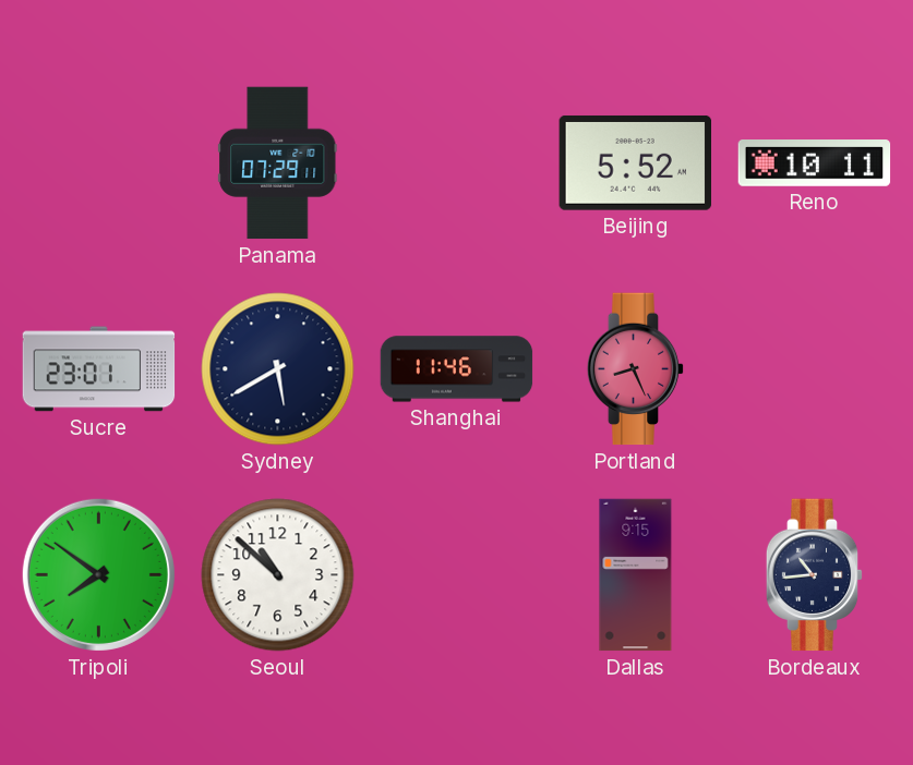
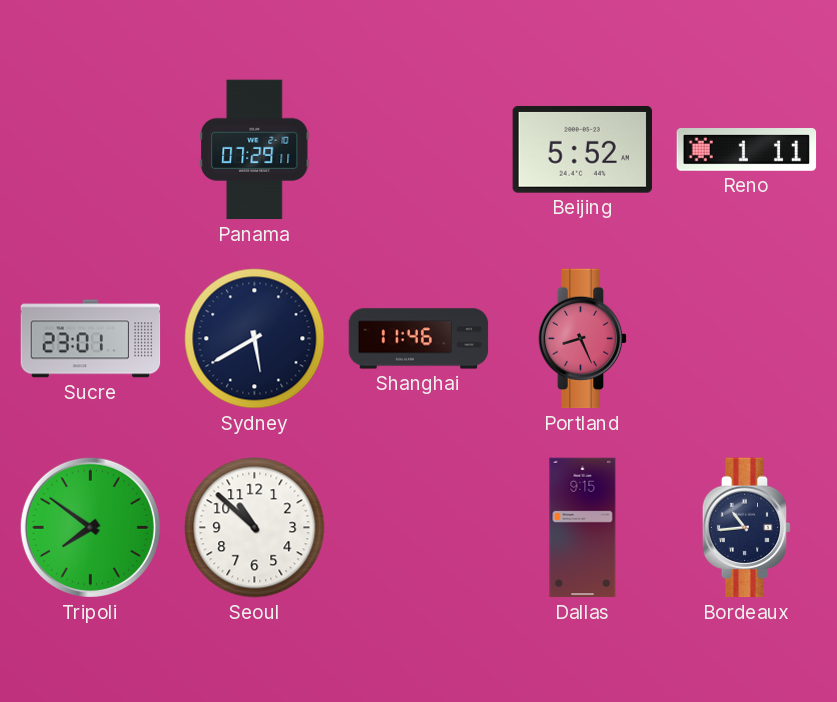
Reno: 10:11 -> 1:11
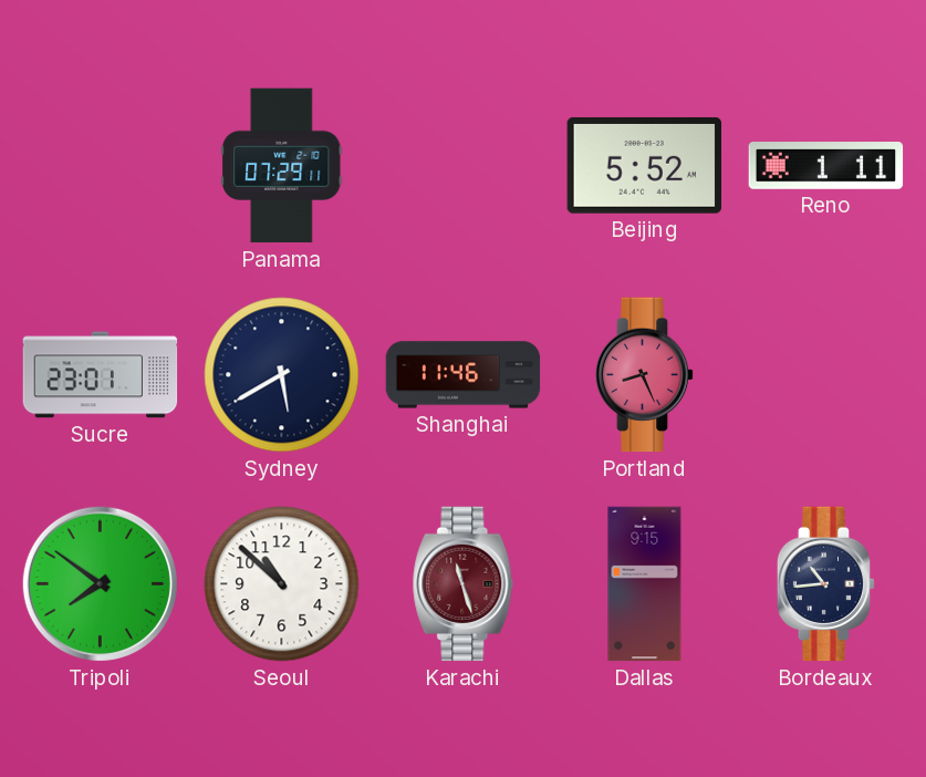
Karachi: none -> 11:27
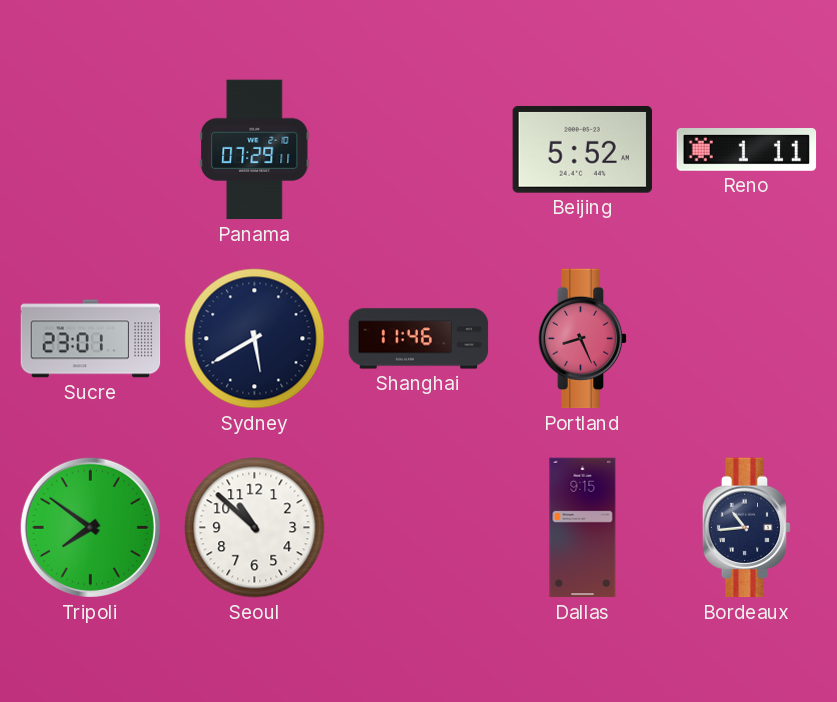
Karachi: 11:27 -> none
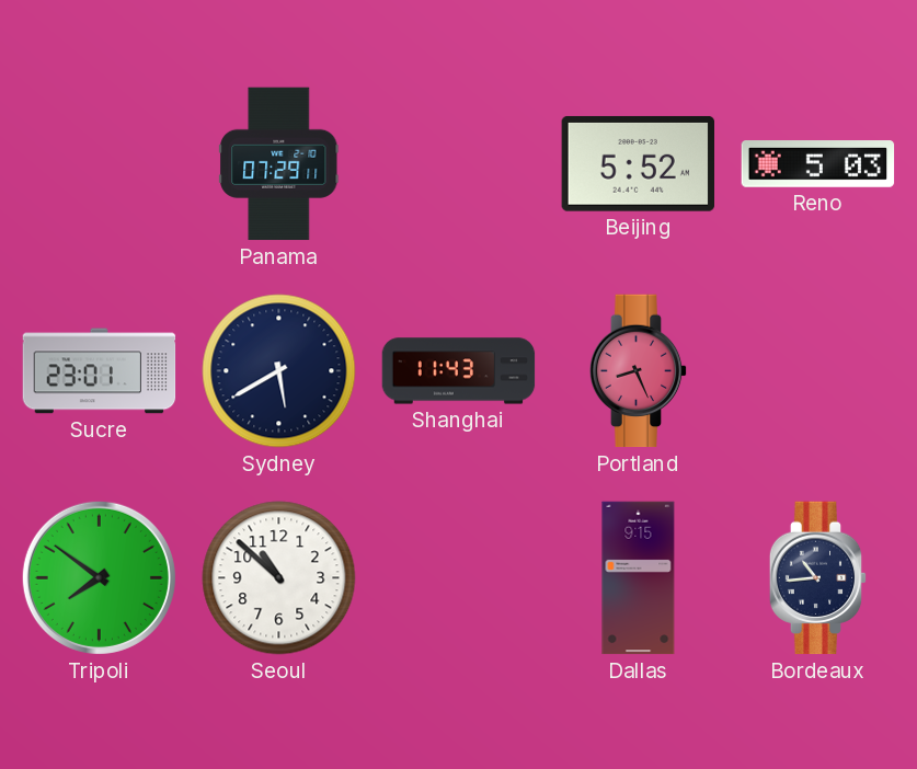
Reno: 1:11 -> 5:03
Shanghai: 11:46 -> 11:43
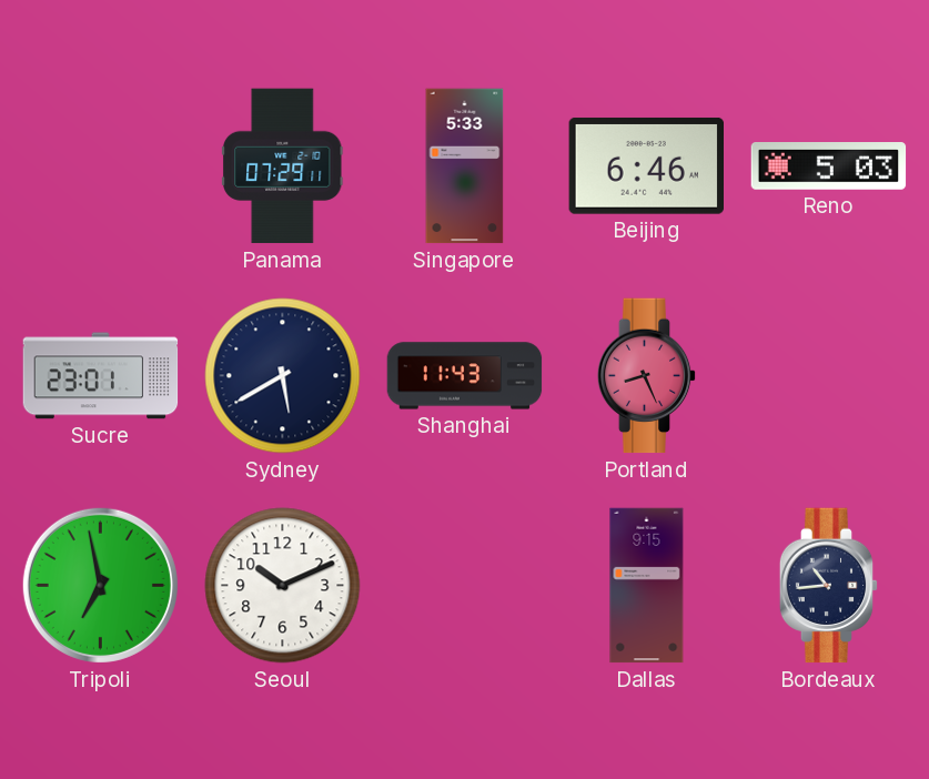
Singapore: none -> 5:33
Beijing: 5:52 -> 6:46
Tripoli: 7:51 -> 6:58
Seoul: 10:52 -> 10:11
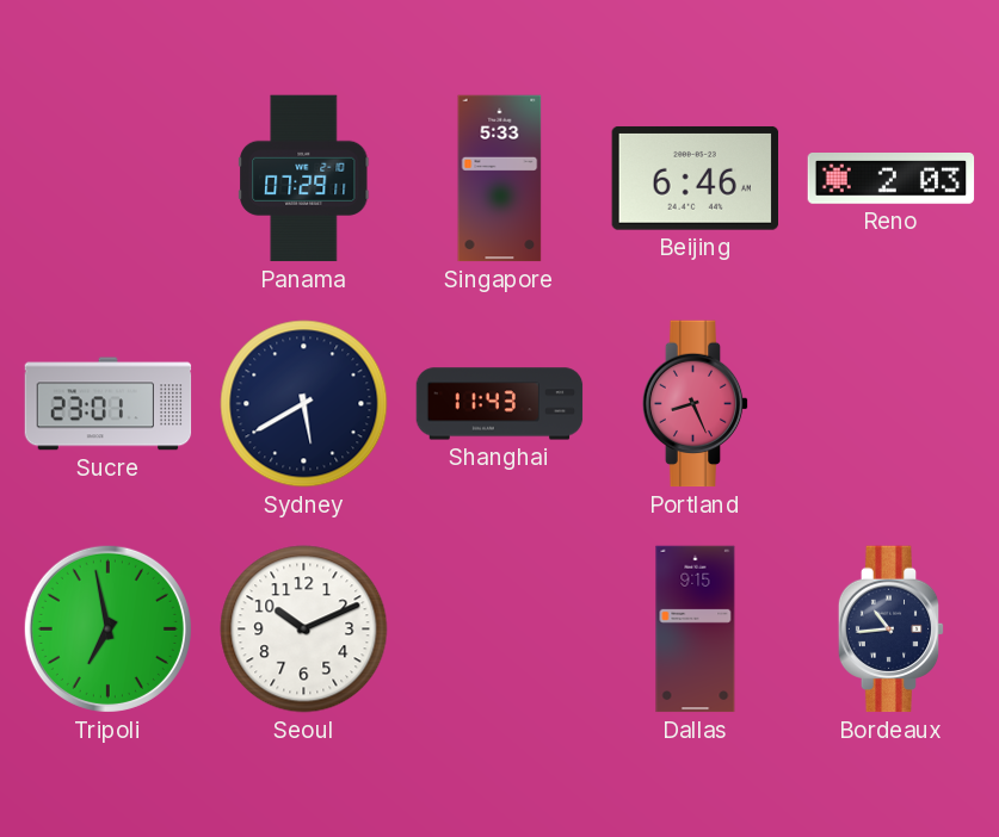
Reno: 5:03 -> 2:03
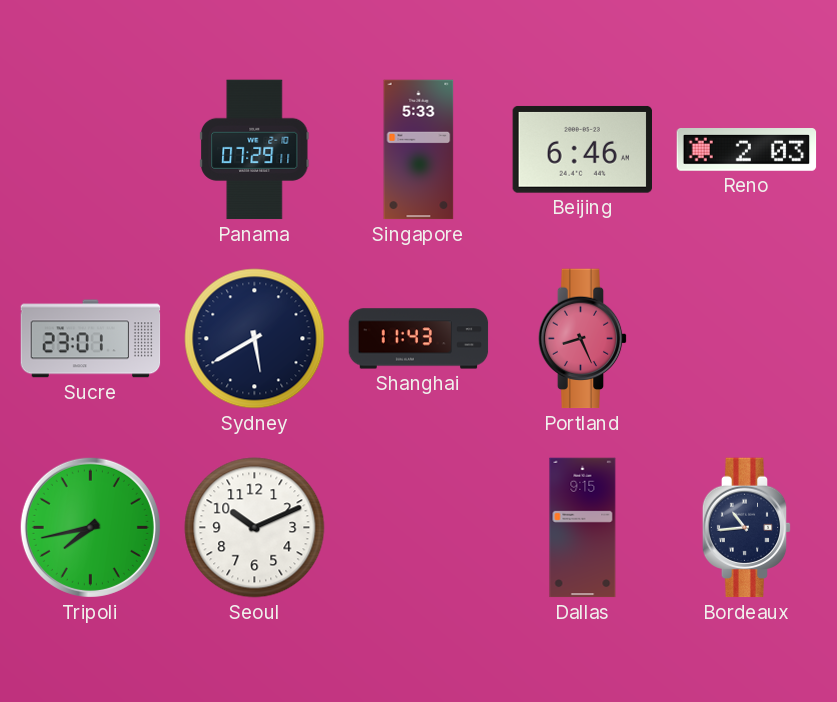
Tripoli: 6:58 -> 7:43
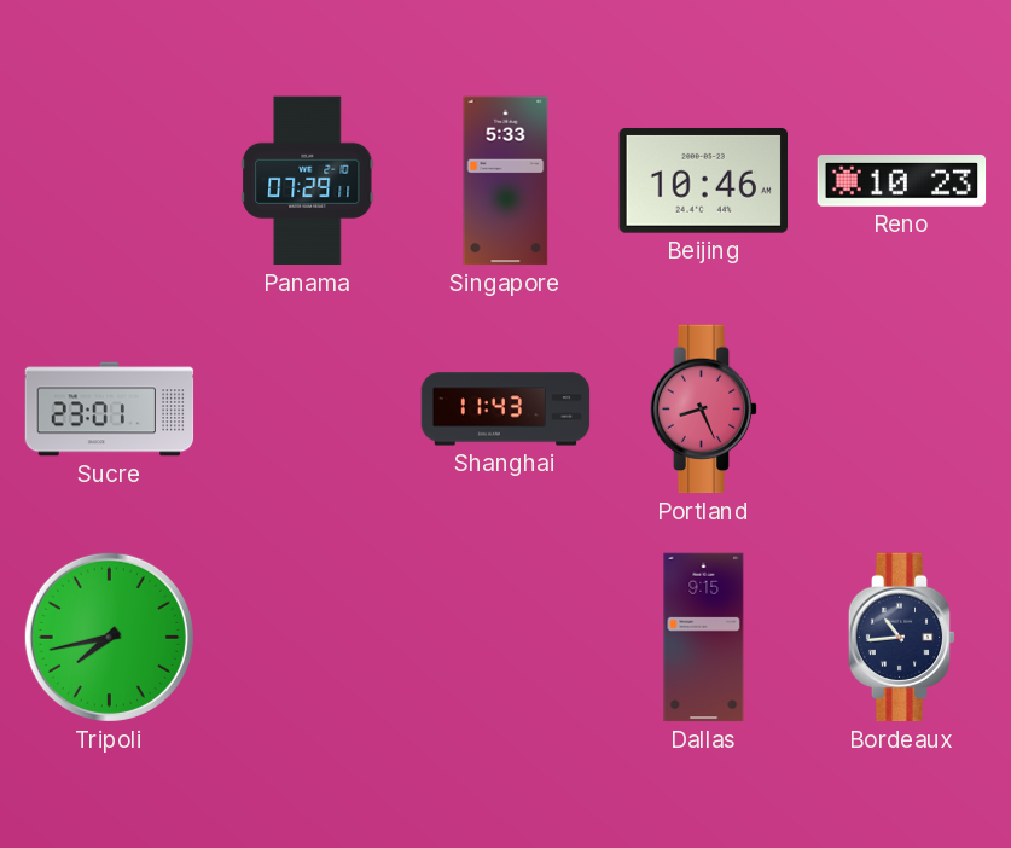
Beijing: 6:46 -> 10:46
Reno: 2:03 -> 10:23
Sydney: 5:40 -> none
Seoul: 10:11 -> none
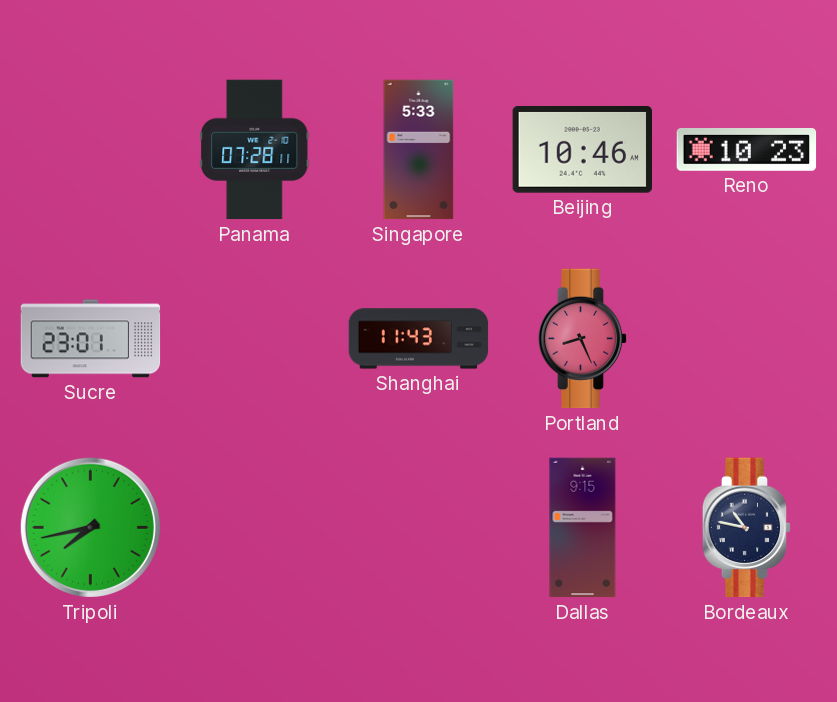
Panama: 07:29 -> 07:28
Bordeaux: 10:44 -> 10:47
